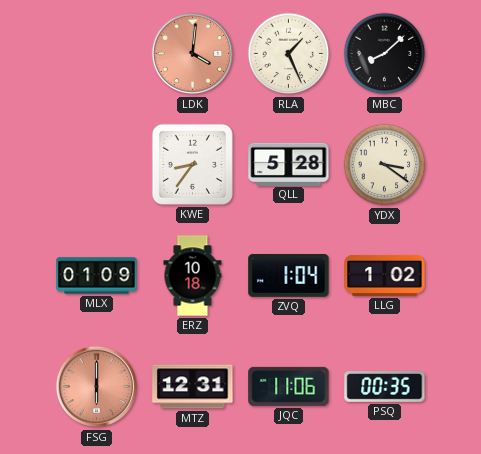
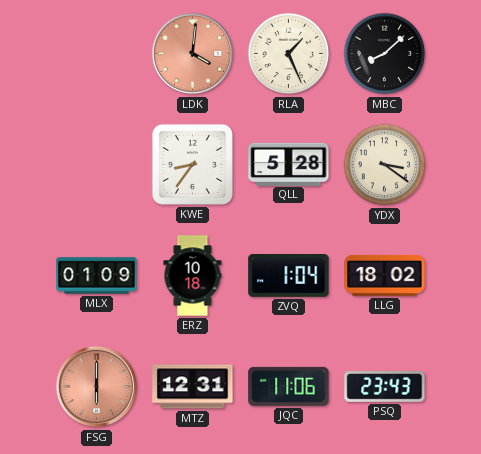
LLG: 1:02 -> 18:02
PSQ: 00:35 -> 23:43
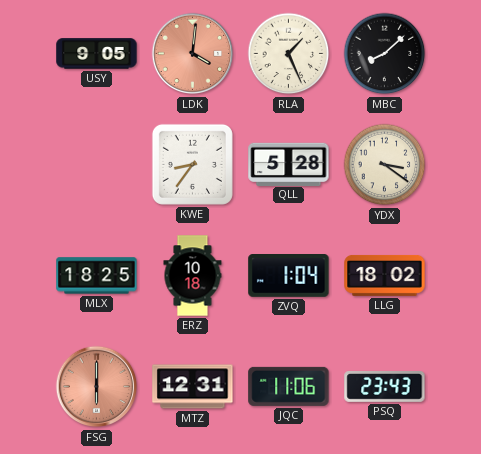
USY: none -> 9:05
MLX: 01:09 -> 18:25
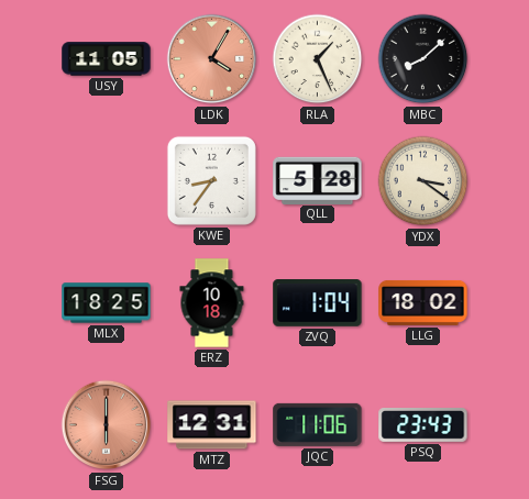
USY: 9:05 -> 11:05
LDK: 4:01 -> 4:05
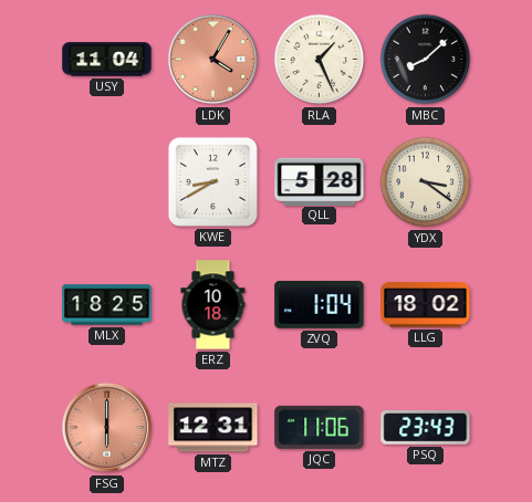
USY: 11:05 -> 11:04
KWE: 8:36 -> 8:40
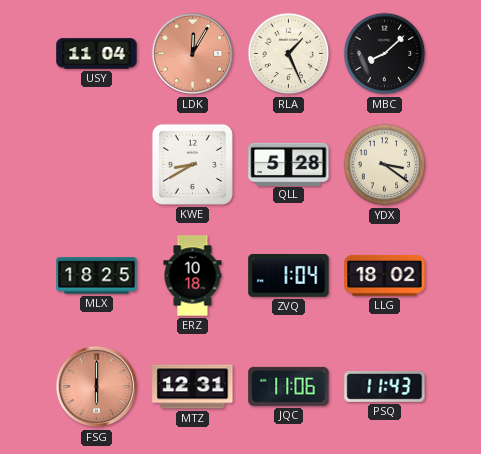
LDK: 4:05 -> 12:05
PSQ: 23:43 -> 11:43
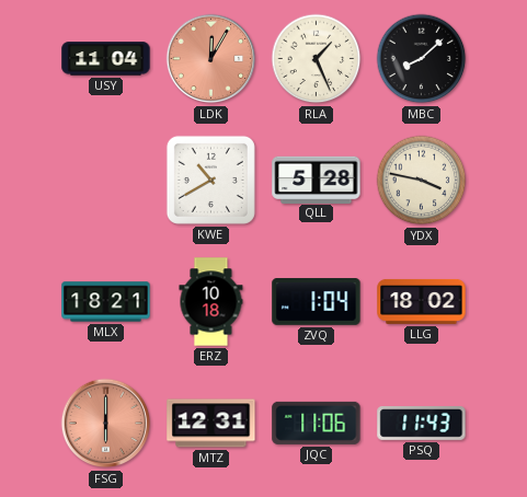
KWE: 8:40 -> 10:40
YDX: 3:21 -> 3:47
MLX: 18:25 -> 18:21
